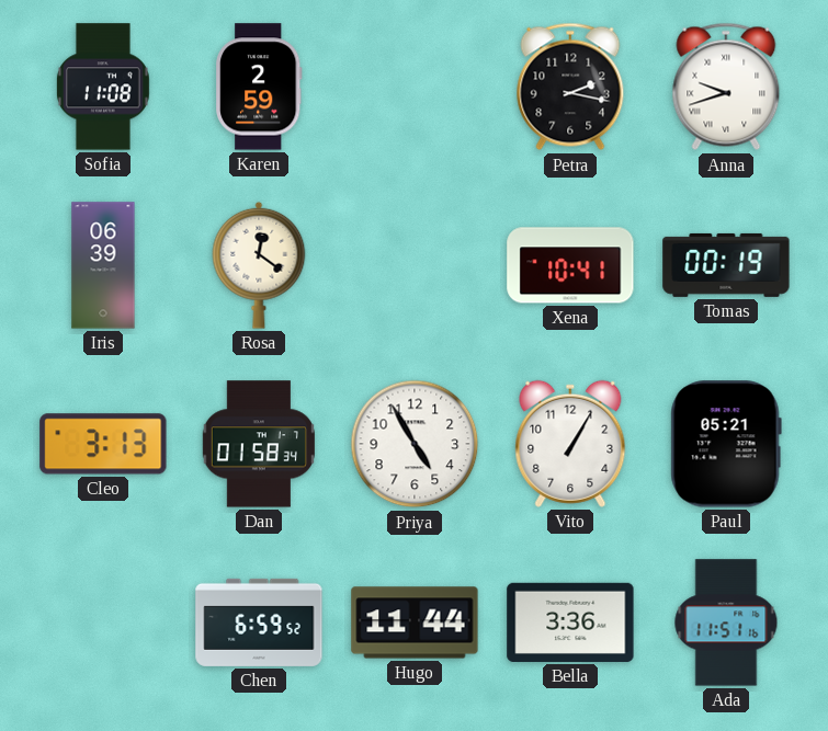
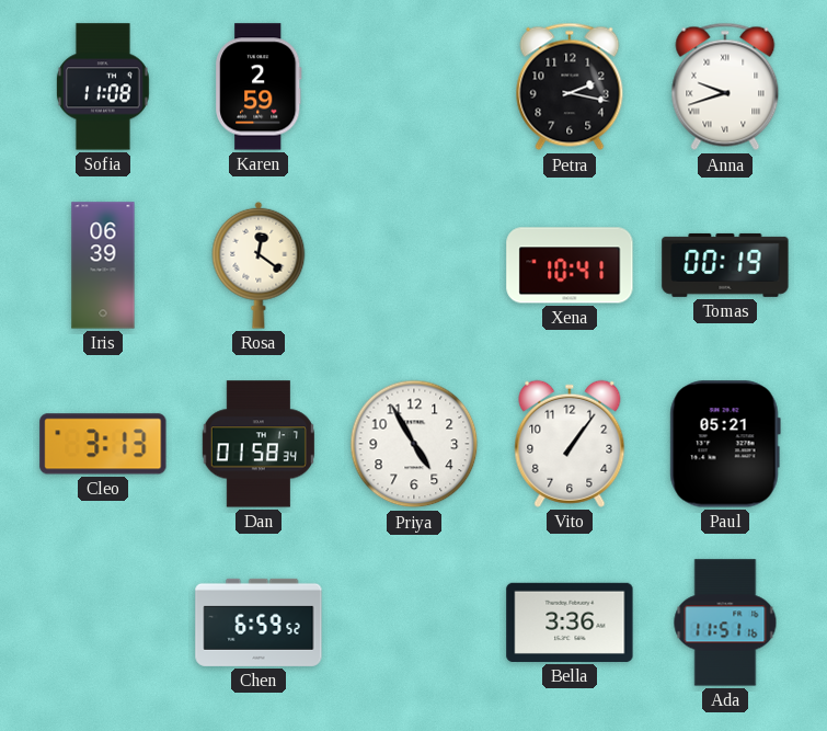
Vito: 1:05 -> 1:06
Hugo: 11:44 -> none
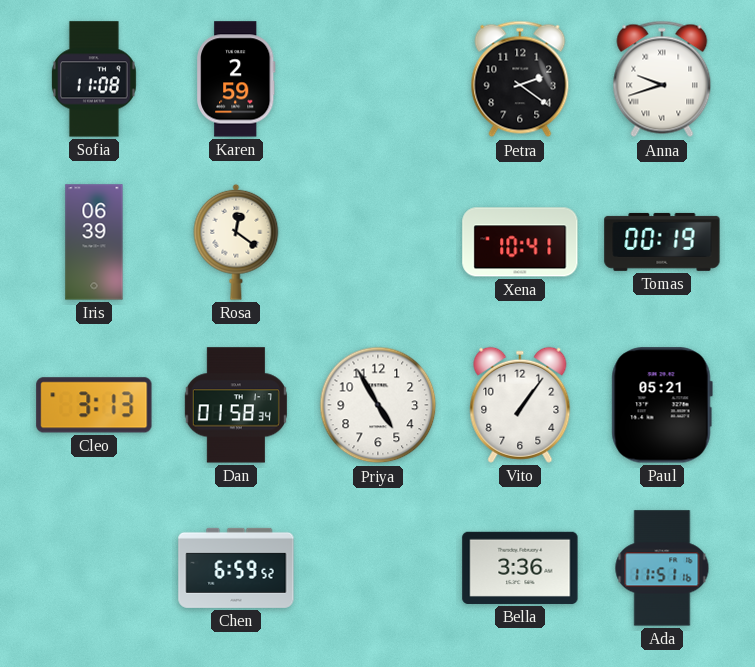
Petra: 2:17 -> 2:21
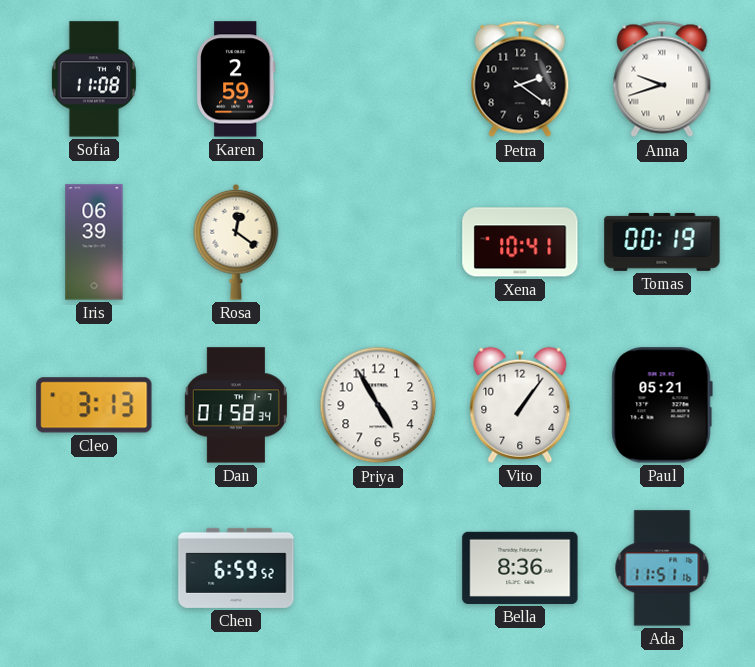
Bella: 3:36 -> 8:36
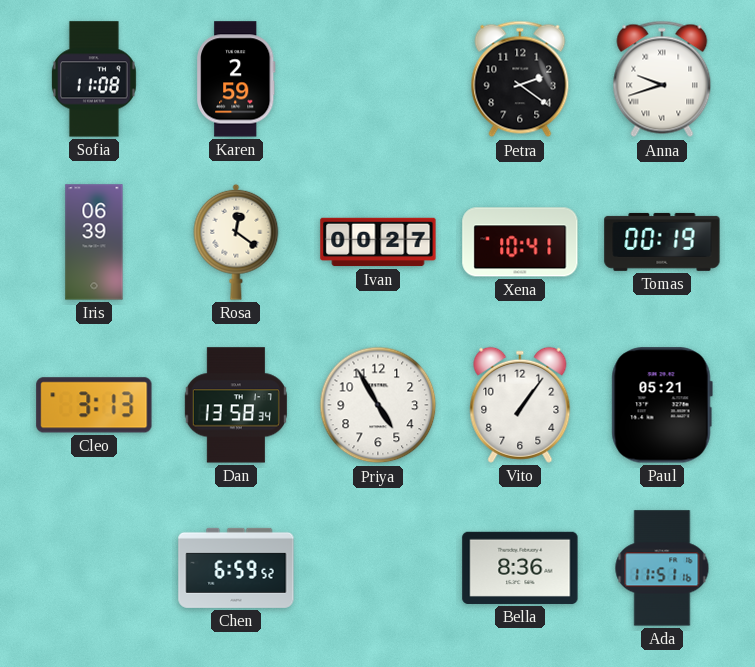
Ivan: none -> 00:27
Dan: 01:58 -> 13:58
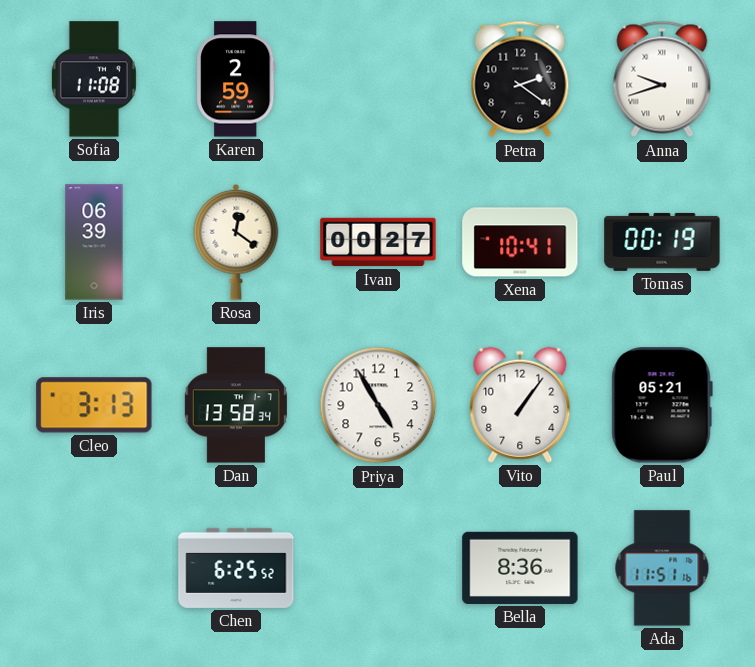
Chen: 6:59 -> 6:25
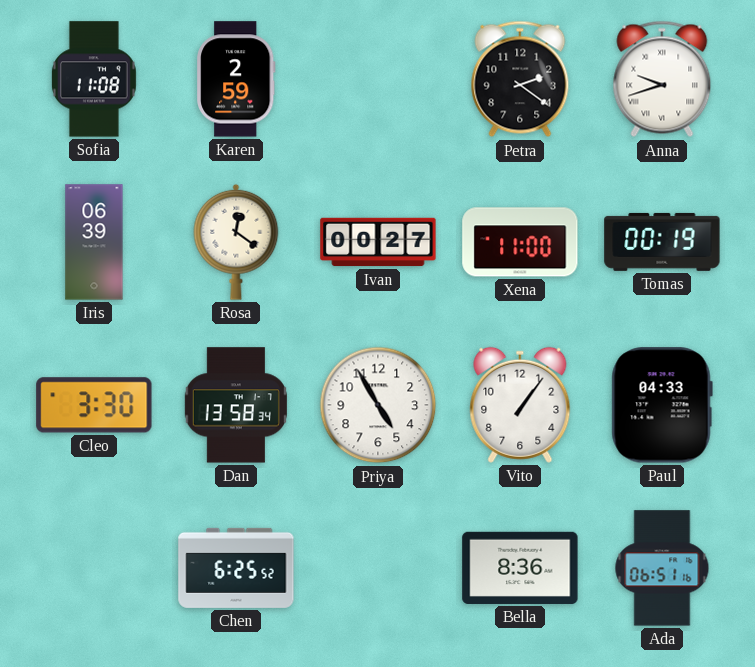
Xena: 10:41 -> 11:00
Cleo: 3:13 -> 3:30
Paul: 05:21 -> 04:33
Ada: 11:51 -> 06:51
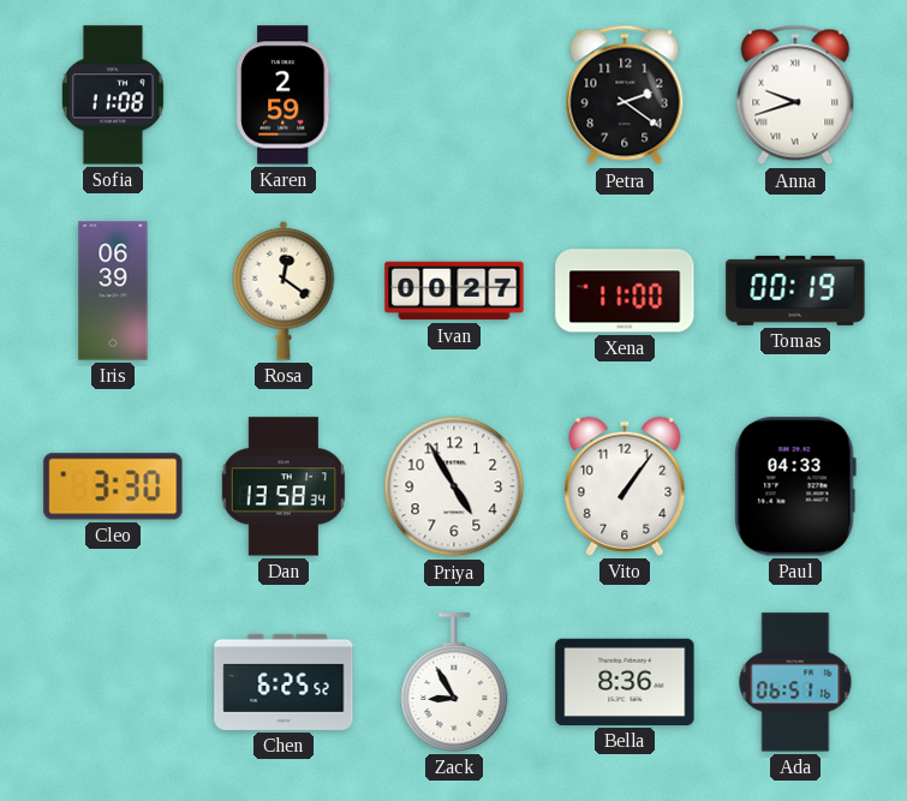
Zack: none -> 8:55
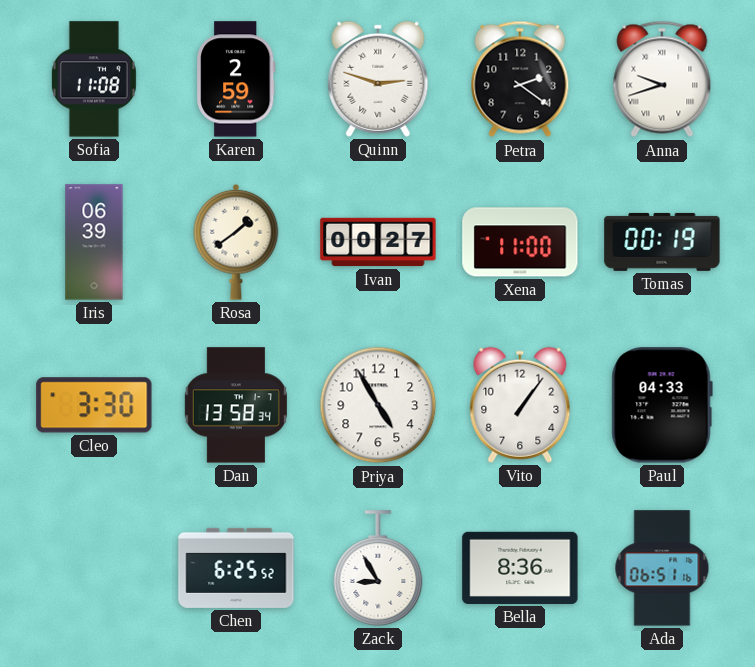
Quinn: none -> 2:48
Rosa: 12:21 -> 1:39
